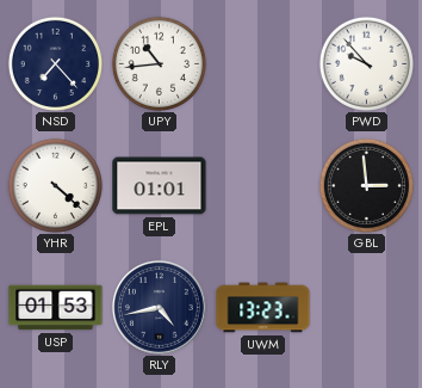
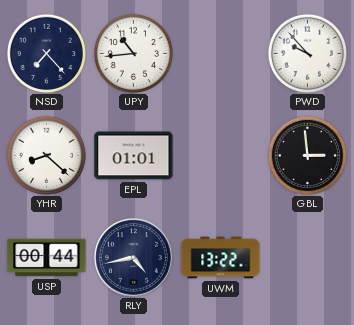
YHR: 4:22 -> 8:22
USP: 01:53 -> 00:44
UWM: 13:23 -> 13:22
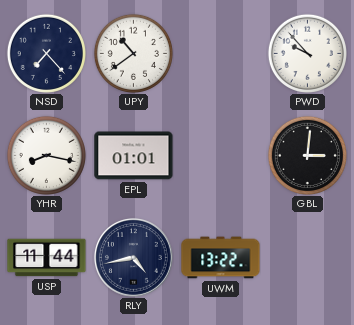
UPY: 10:44 -> 10:39
YHR: 8:22 -> 8:17
GBL: 2:59 -> 3:01
USP: 00:44 -> 11:44
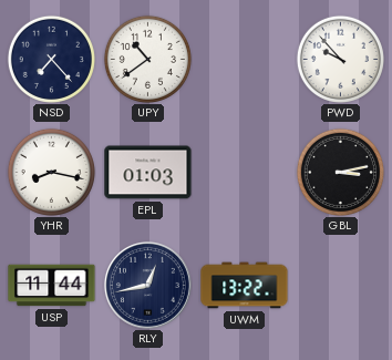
EPL: 01:01 -> 01:03
GBL: 3:01 -> 3:13
RLY: 4:43 -> 12:43
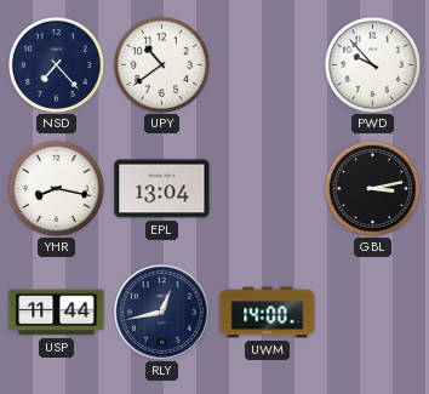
EPL: 01:03 -> 13:04
UWM: 13:22 -> 14:00
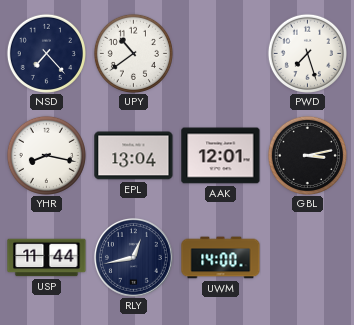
PWD: 9:53 -> 7:27
AAK: none -> 12:01
